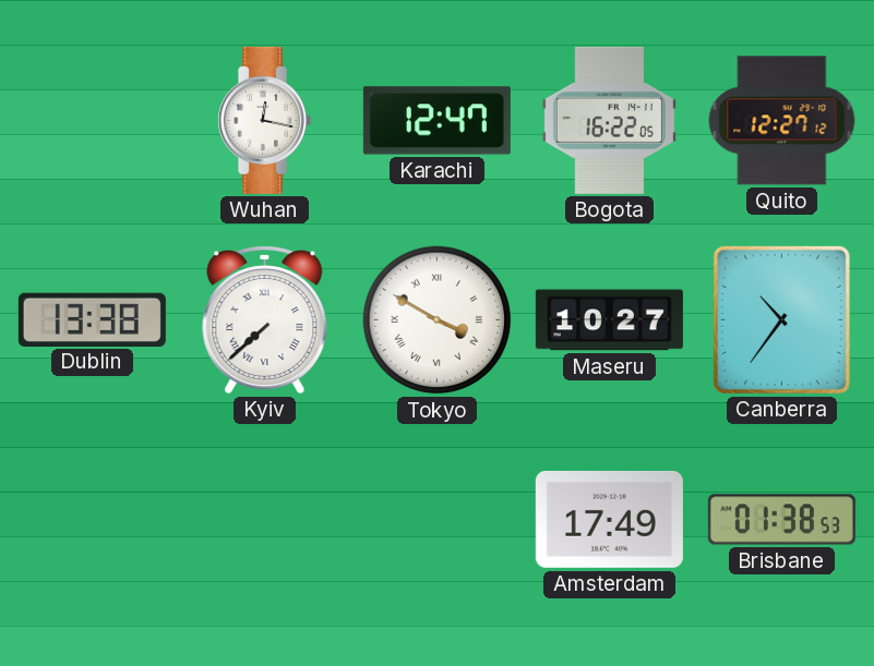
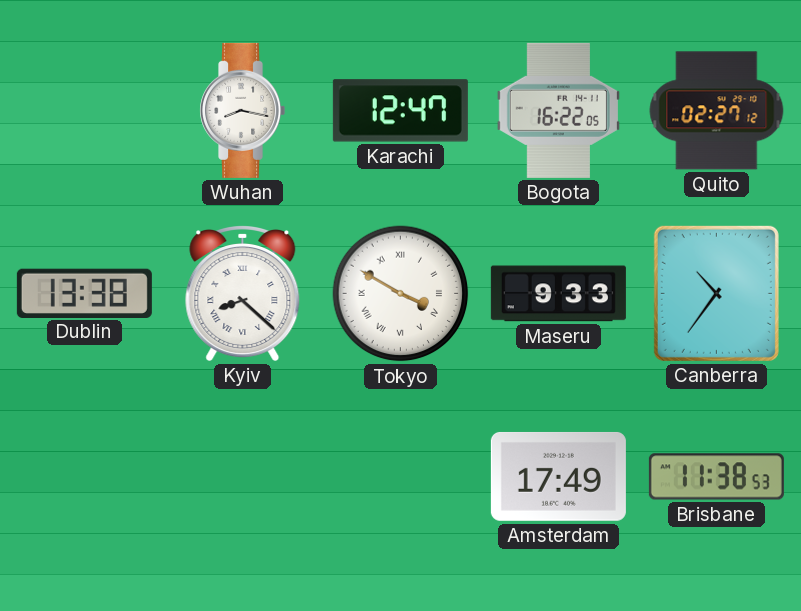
Wuhan: 12:17 -> 8:17
Quito: 12:27 -> 02:27
Kyiv: 7:38 -> 8:22
Maseru: 10:27 -> 9:33
Brisbane: 01:38 -> 11:38
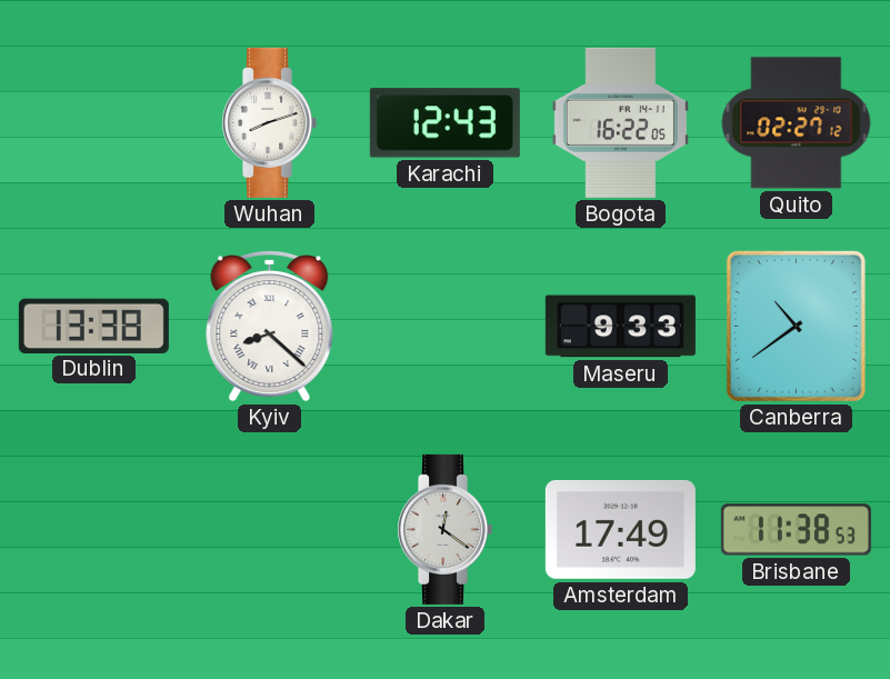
Wuhan: 8:17 -> 8:12
Karachi: 12:47 -> 12:43
Tokyo: 3:50 -> none
Canberra: 10:36 -> 10:39
Dakar: none -> 12:21
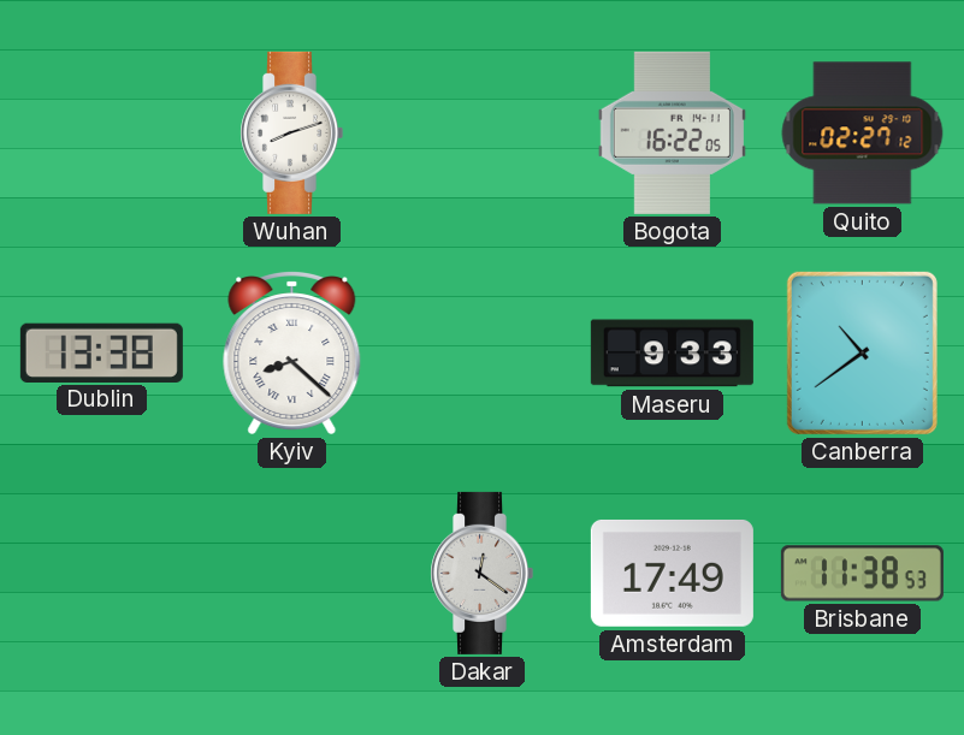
Karachi: 12:43 -> none
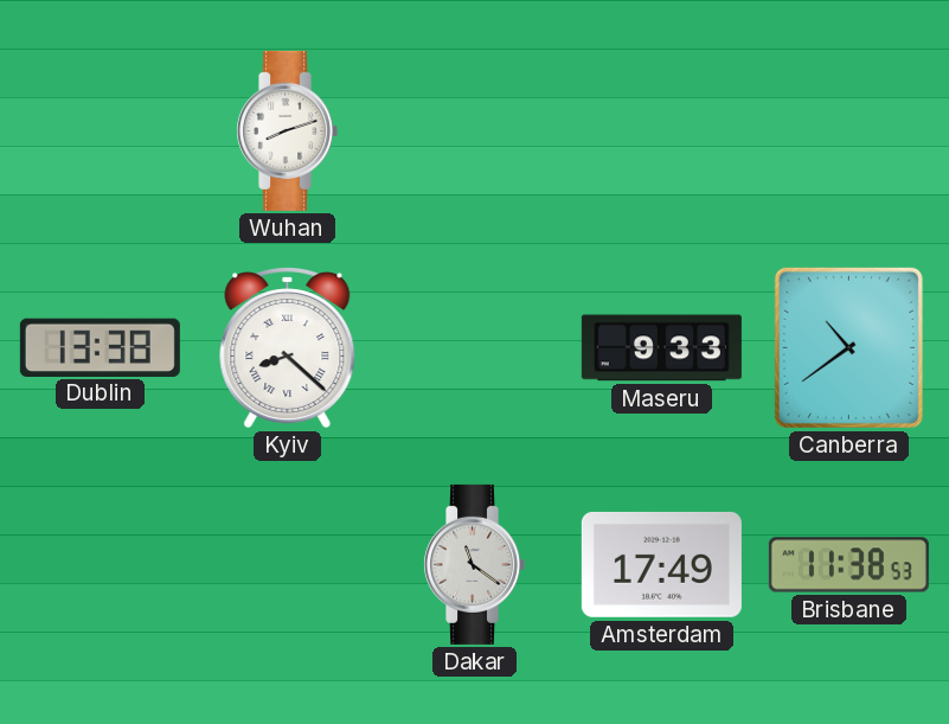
Bogota: 16:22 -> none
Quito: 02:27 -> none
Dakar: 12:21 -> 11:21
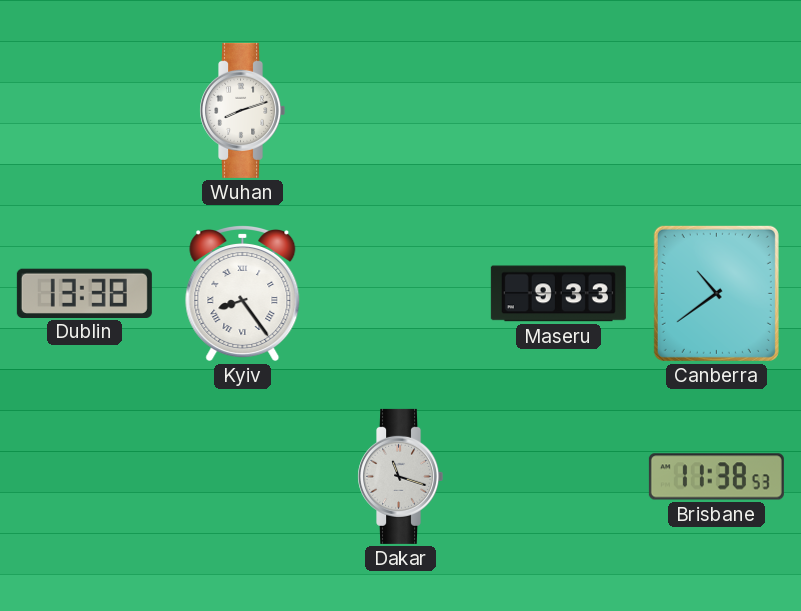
Kyiv: 8:22 -> 8:24
Dakar: 11:21 -> 11:18
Amsterdam: 17:49 -> none
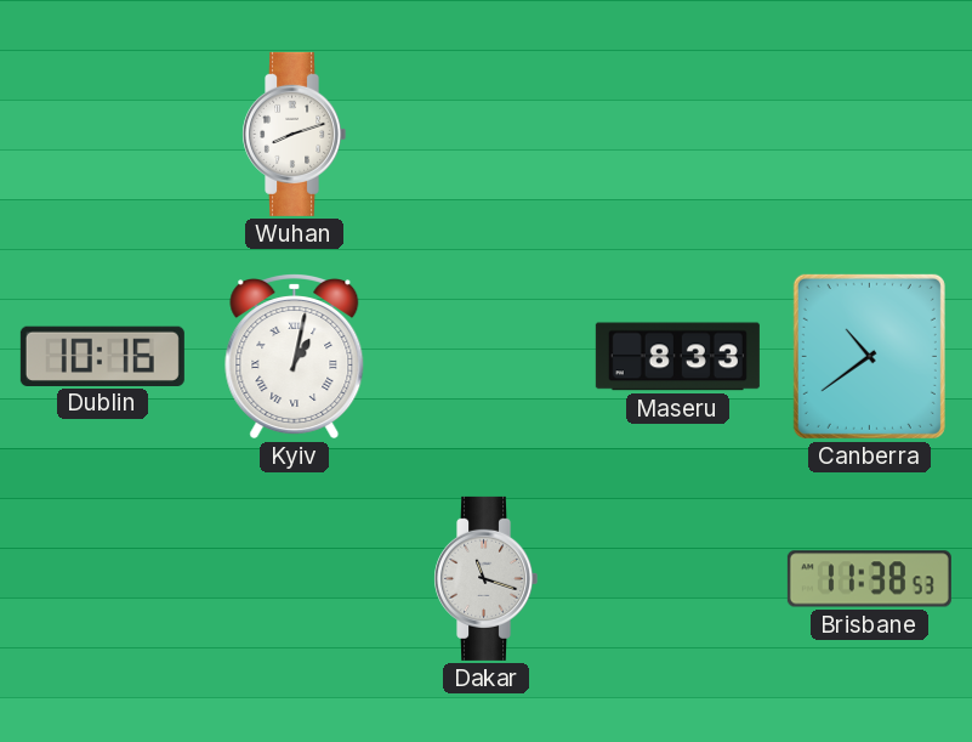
Dublin: 13:38 -> 10:16
Kyiv: 8:24 -> 1:02
Maseru: 9:33 -> 8:33
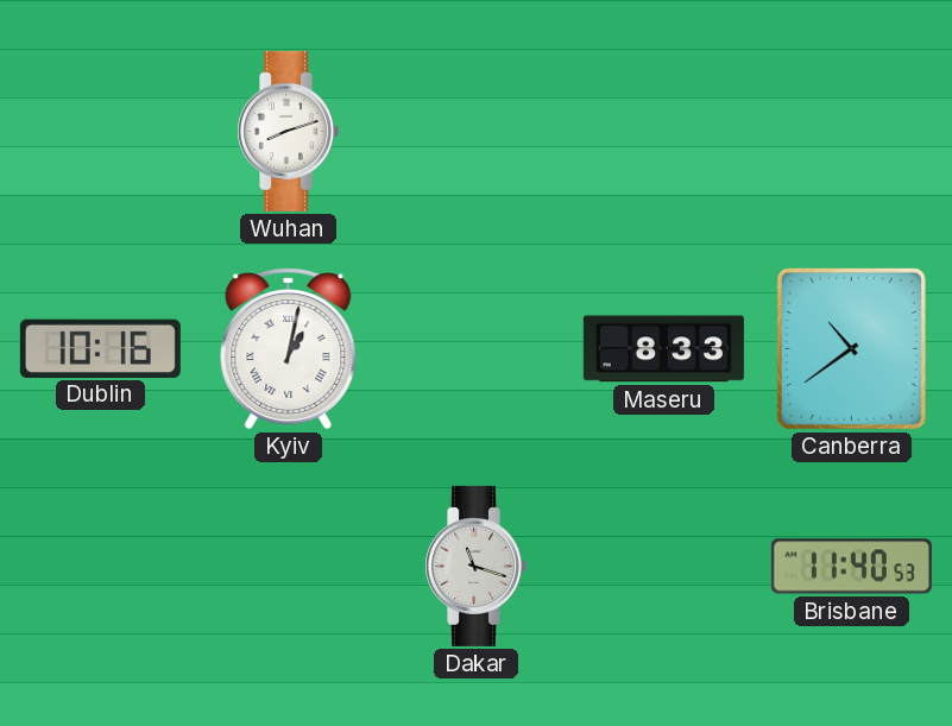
Brisbane: 11:38 -> 11:40
